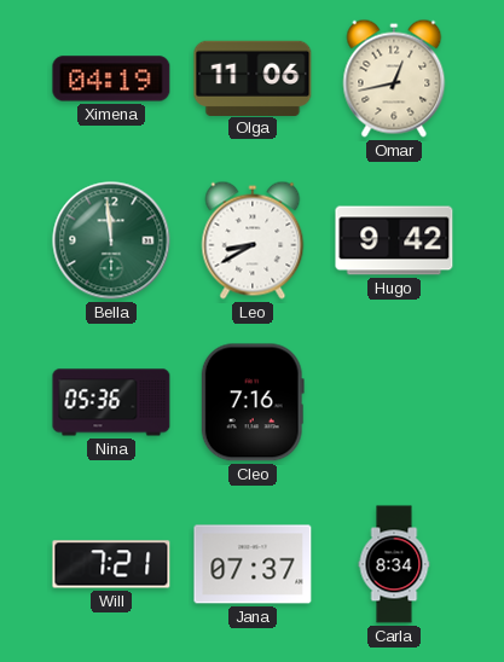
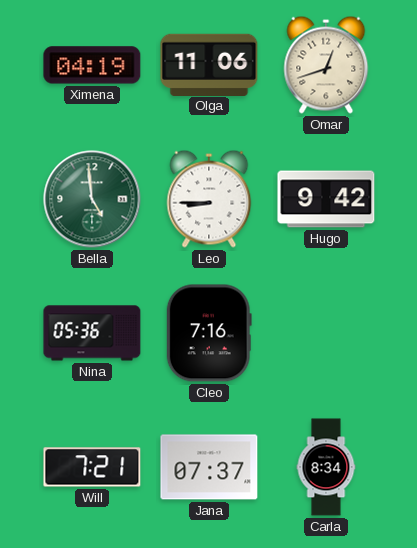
Omar: 12:43 -> 12:42
Bella: 11:59 -> 4:59
Leo: 8:40 -> 8:45
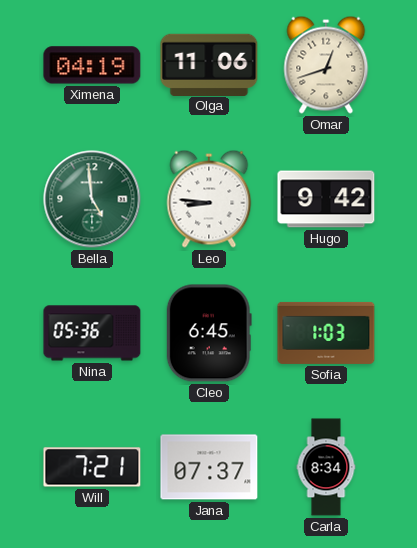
Leo: 8:45 -> 8:46
Cleo: 7:16 -> 6:45
Sofia: none -> 1:03
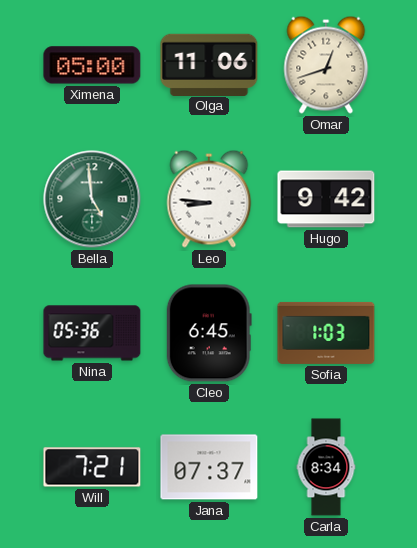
Ximena: 04:19 -> 05:00
